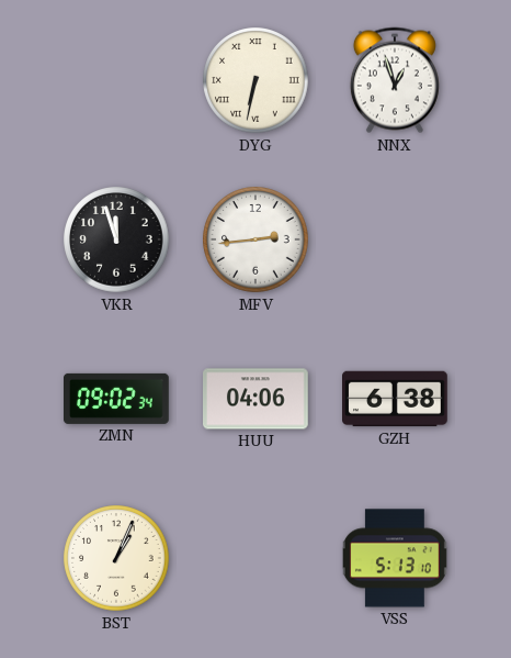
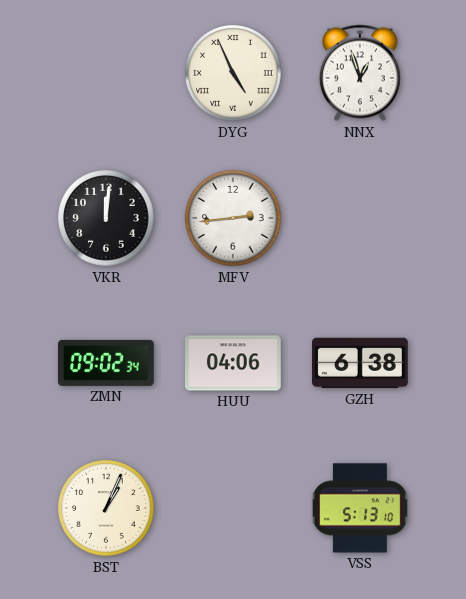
DYG: 6:32 -> 4:56
VKR: 11:57 -> 12:01
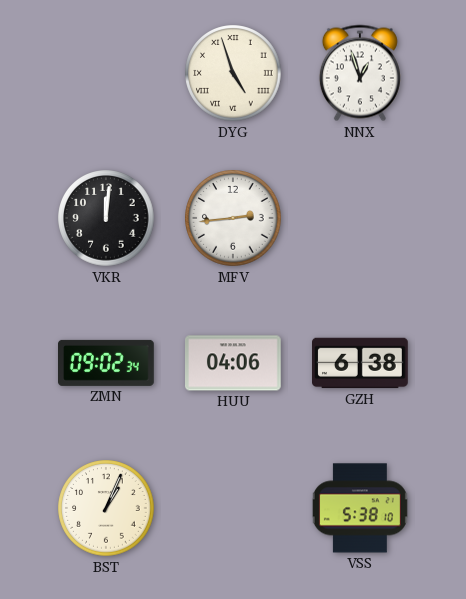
DYG: 4:56 -> 4:57
VSS: 5:13 -> 5:38
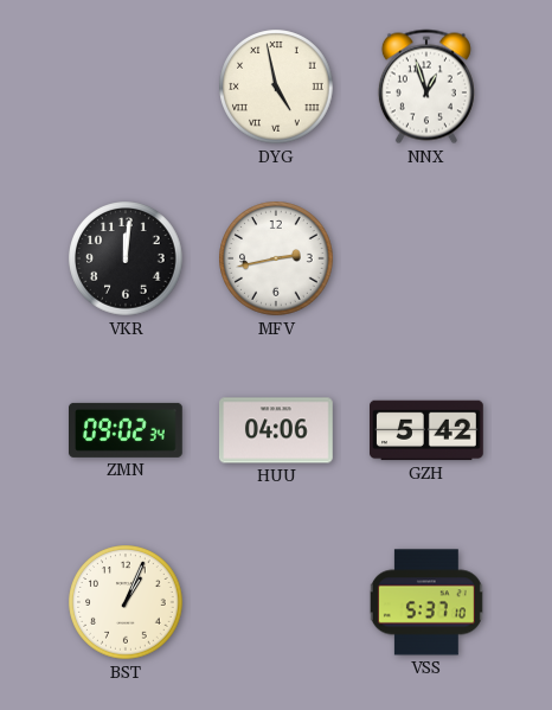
DYG: 4:57 -> 4:58
MFV: 2:44 -> 2:43
GZH: 6:38 -> 5:42
VSS: 5:38 -> 5:37
